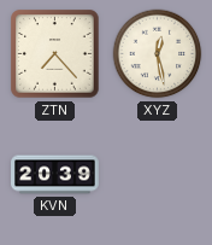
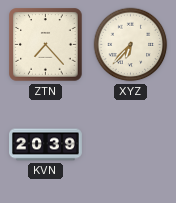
XYZ: 12:28 -> 6:37
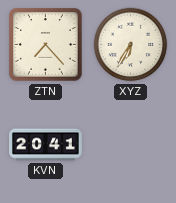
XYZ: 6:37 -> 6:35
KVN: 20:39 -> 20:41
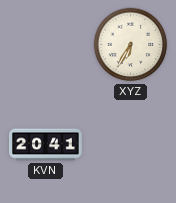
ZTN: 7:23 -> none
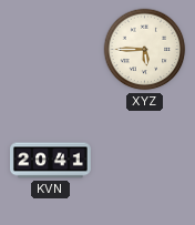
XYZ: 6:35 -> 5:45
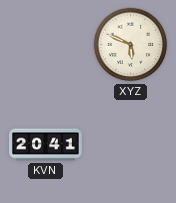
XYZ: 5:45 -> 5:49
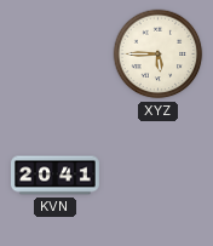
XYZ: 5:49 -> 5:45
